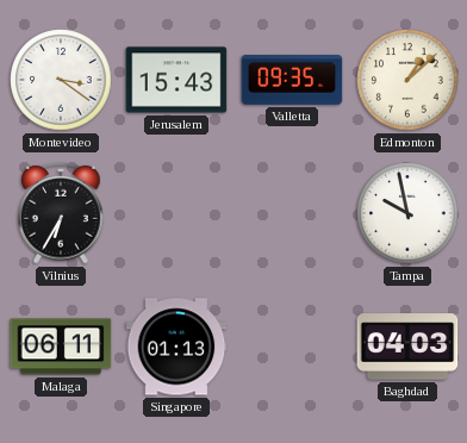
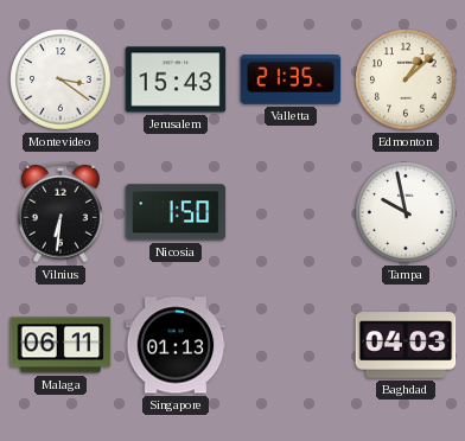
Valletta: 09:35 -> 21:35
Vilnius: 6:35 -> 6:31
Nicosia: none -> 1:50
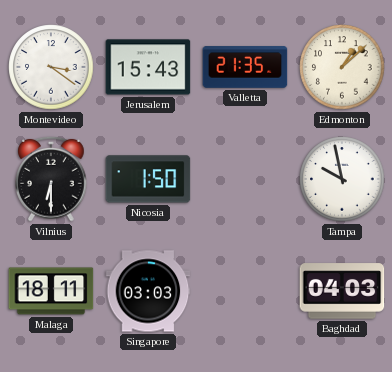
Vilnius: 6:31 -> 6:30
Malaga: 06:11 -> 18:11
Singapore: 01:13 -> 03:03
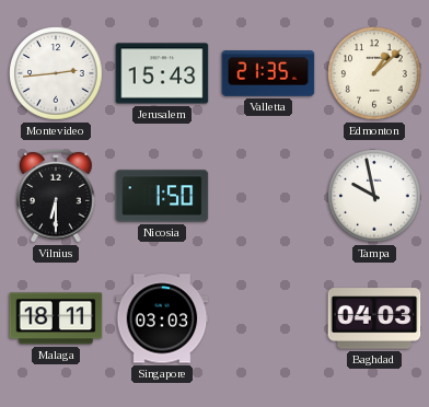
Montevideo: 3:21 -> 2:44
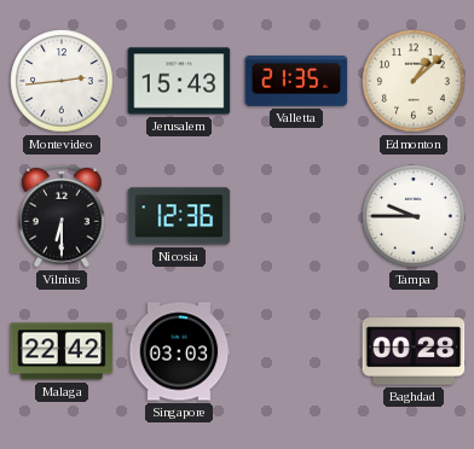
Nicosia: 1:50 -> 12:36
Tampa: 9:58 -> 9:45
Malaga: 18:11 -> 22:42
Baghdad: 04:03 -> 00:28
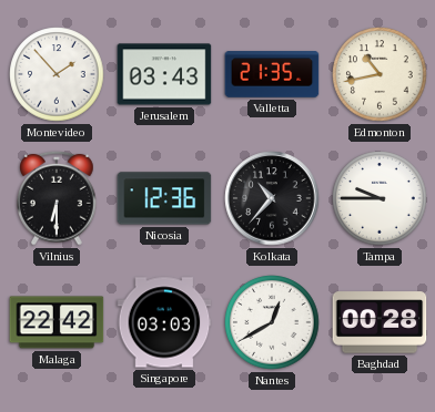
Montevideo: 2:44 -> 1:53
Jerusalem: 15:43 -> 03:43
Edmonton: 1:08 -> 10:43
Kolkata: none -> 10:37
Nantes: none -> 12:40
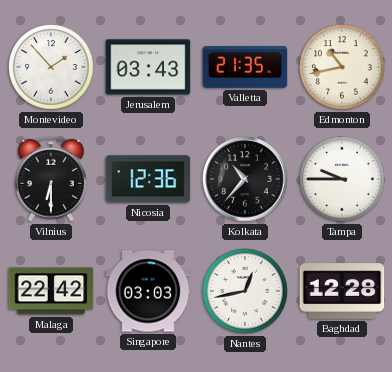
Nantes: 12:40 -> 12:43
Baghdad: 00:28 -> 12:28
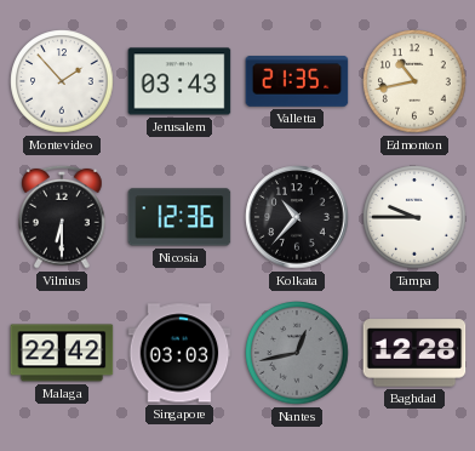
Nantes dial: white -> grey
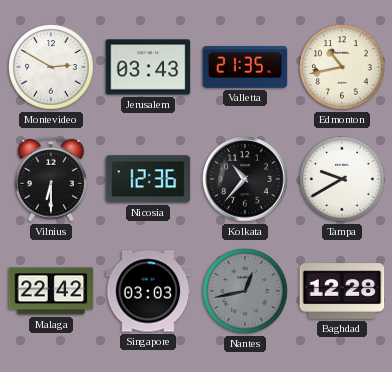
Montevideo: 1:53 -> 2:50
Tampa: 9:45 -> 9:40
